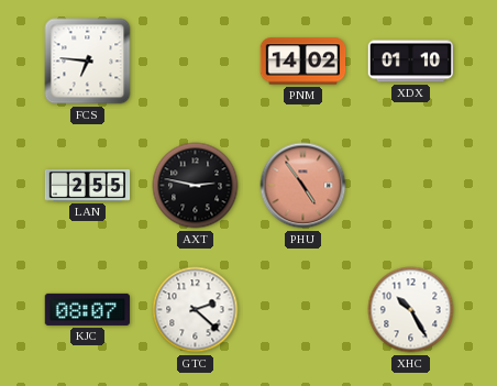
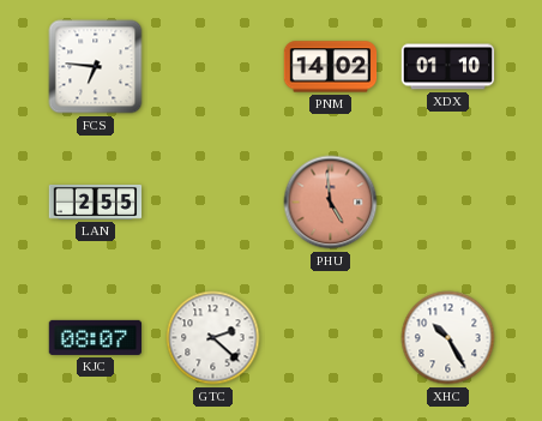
AXT: 2:47 -> none
PHU: 4:54 -> 4:59
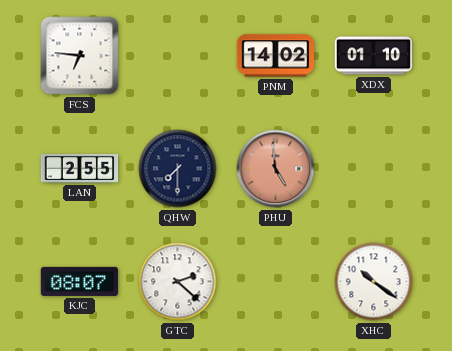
QHW: none -> 7:30
XHC: 10:25 -> 10:21
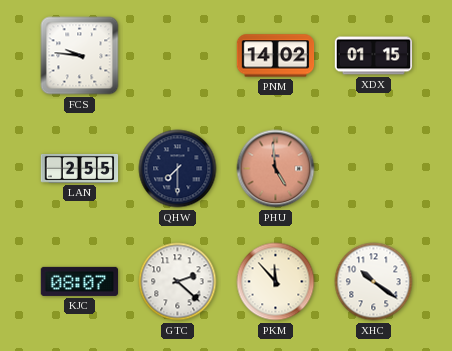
FCS: 6:46 -> 9:46
XDX: 01:10 -> 01:15
PKM: none -> 11:53
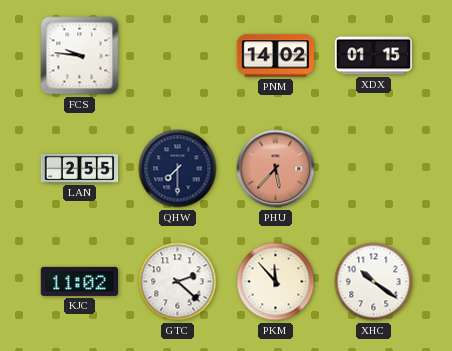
PHU: 4:59 -> 5:37
KJC: 08:07 -> 11:02
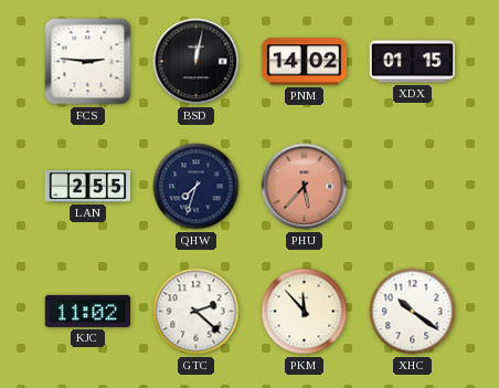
FCS: 9:46 -> 2:46
BSD: none -> 12:02
QHW: 7:30 -> 7:33
